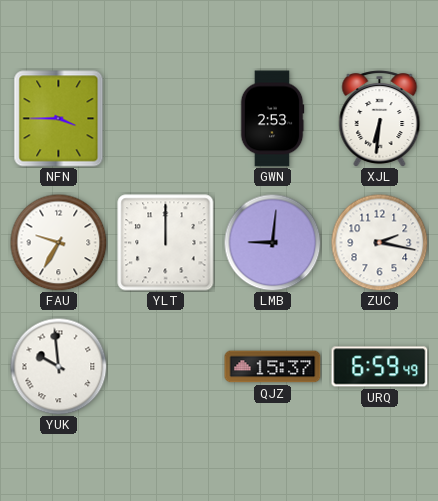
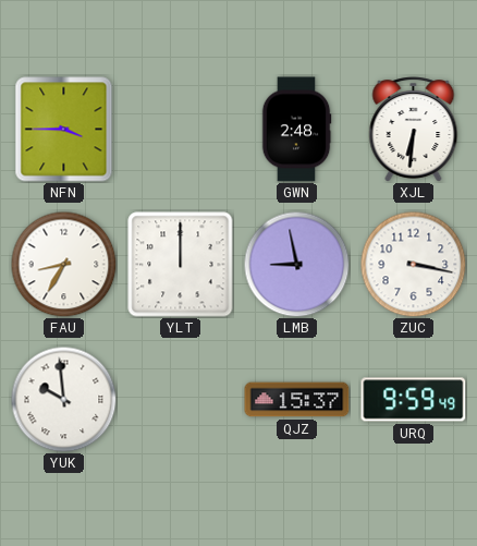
GWN: 2:53 -> 2:48
FAU: 9:35 -> 8:35
LMB: 9:01 -> 8:58
ZUC: 2:17 -> 3:17
URQ: 6:59 -> 9:59
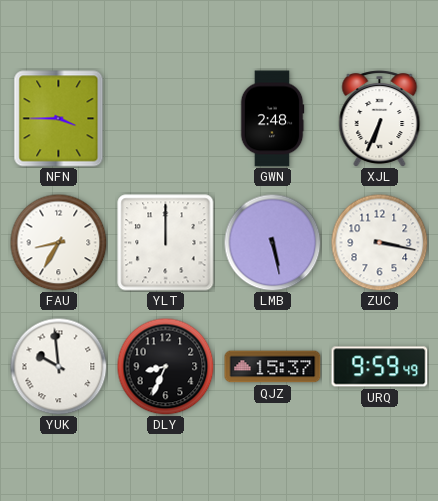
XJL: 6:31 -> 6:34
LMB: 8:58 -> 5:28
DLY: none -> 8:34
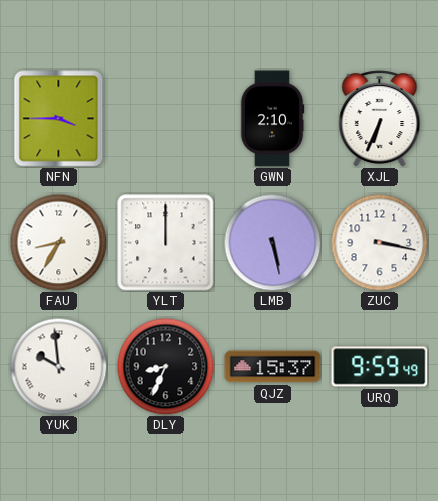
GWN: 2:48 -> 2:10
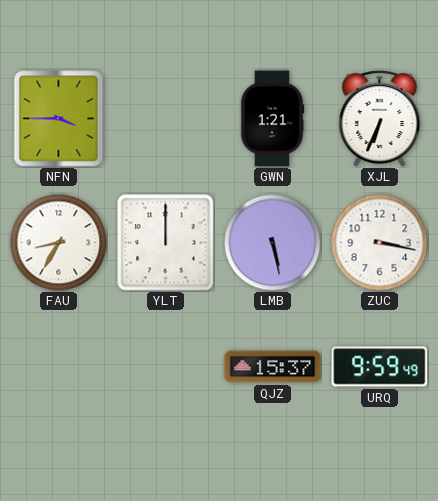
GWN: 2:10 -> 1:21
YUK: 9:59 -> none
DLY: 8:34 -> none
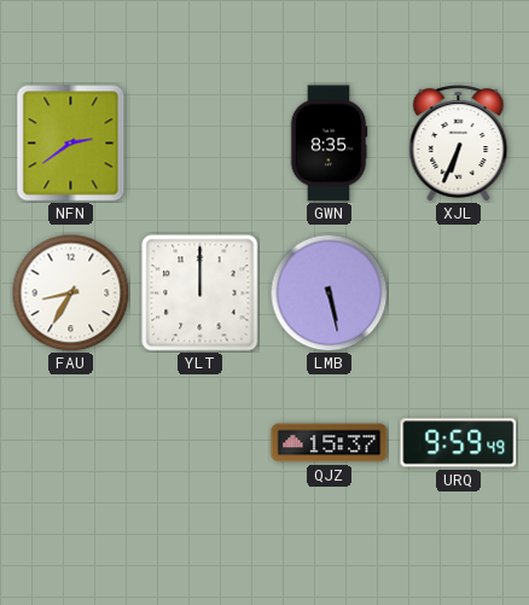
NFN: 3:45 -> 2:39
GWN: 1:21 -> 8:35
ZUC: 3:17 -> none
